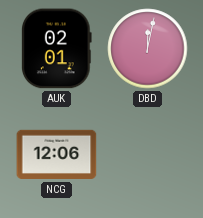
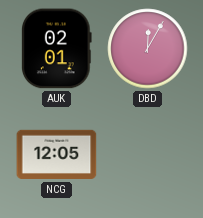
DBD: 12:02 -> 12:05
NCG: 12:06 -> 12:05
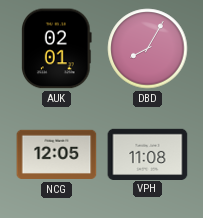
DBD: 12:05 -> 8:05
VPH: none -> 11:08
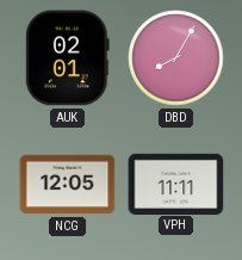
VPH: 11:08 -> 11:11
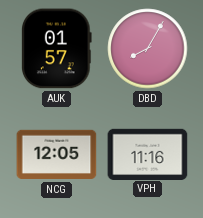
AUK: 02:01 -> 01:57
VPH: 11:11 -> 11:16
